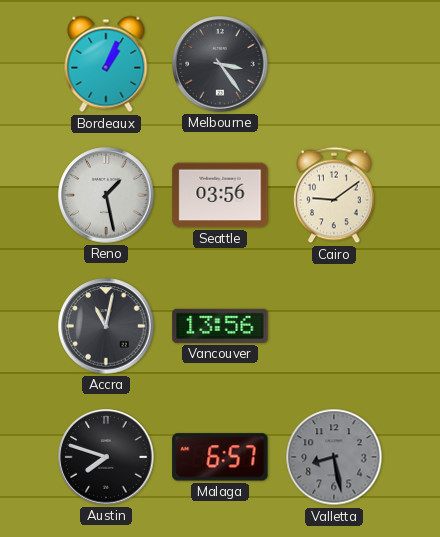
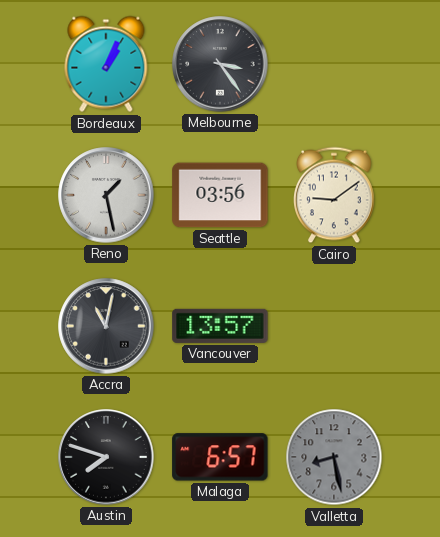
Vancouver: 13:56 -> 13:57
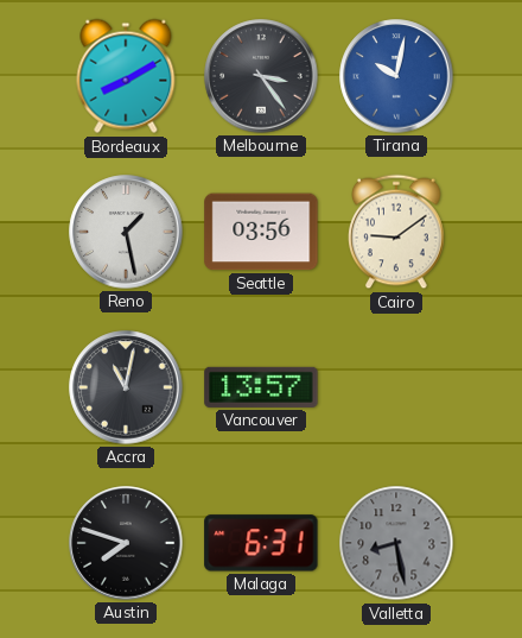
Bordeaux: 1:04 -> 8:10
Tirana: none -> 10:02
Malaga: 6:57 -> 6:31
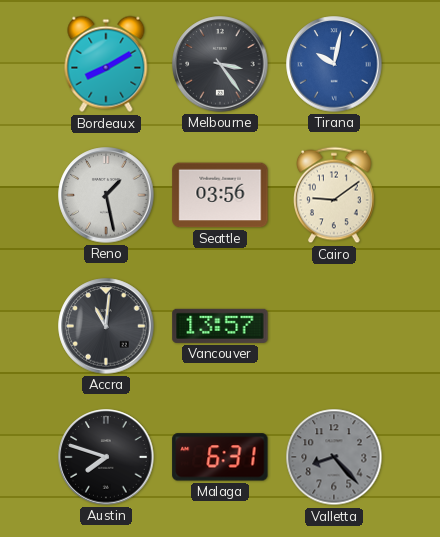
Accra: 11:02 -> 11:01
Valletta: 8:28 -> 8:23
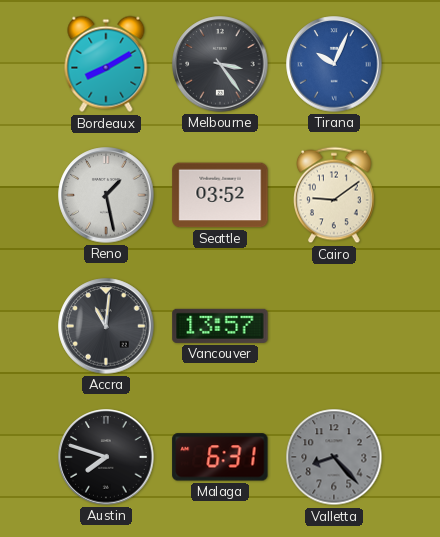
Tirana: 10:02 -> 10:04
Seattle: 03:56 -> 03:52
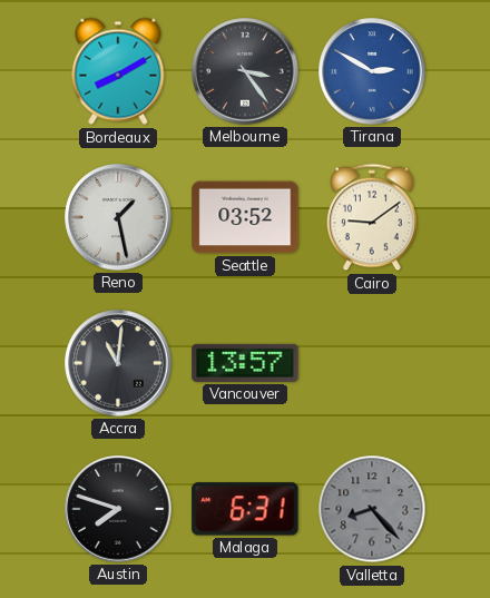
Tirana: 10:04 -> 2:50
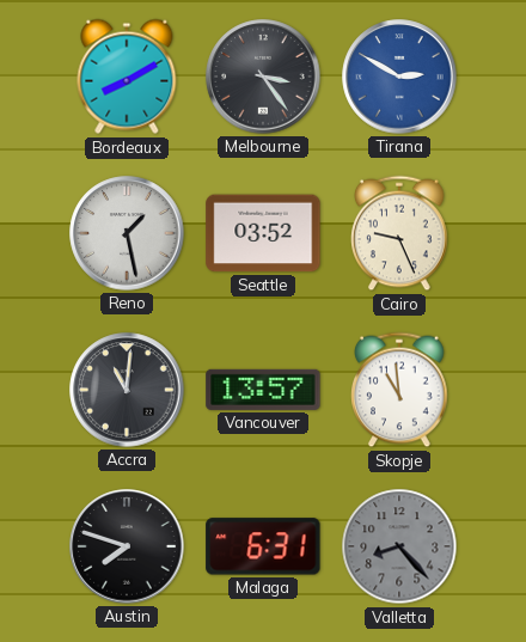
Cairo: 9:09 -> 9:26
Skopje: none -> 10:59
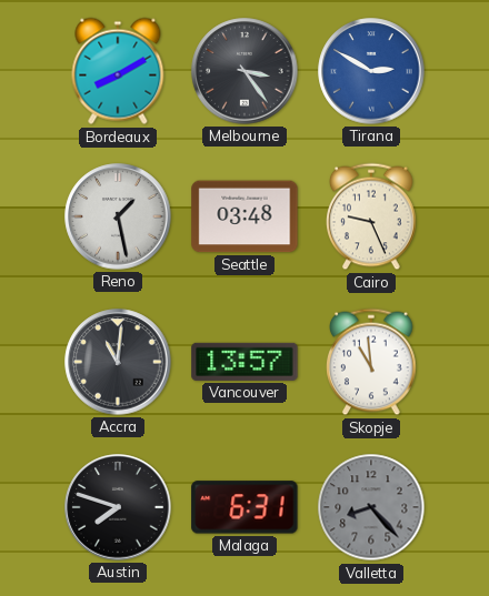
Seattle: 03:52 -> 03:48
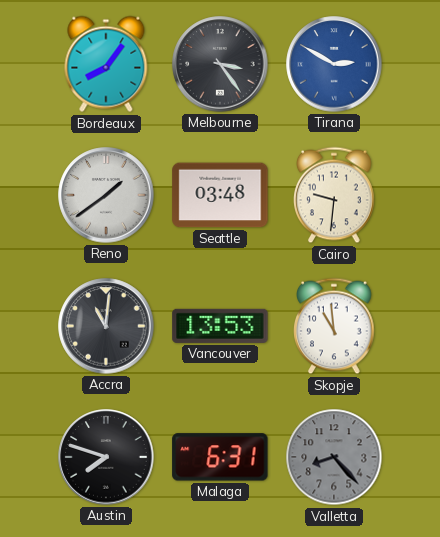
Bordeaux: 8:10 -> 8:06
Reno: 1:28 -> 1:39
Cairo: 9:26 -> 9:31
Vancouver: 13:57 -> 13:53
